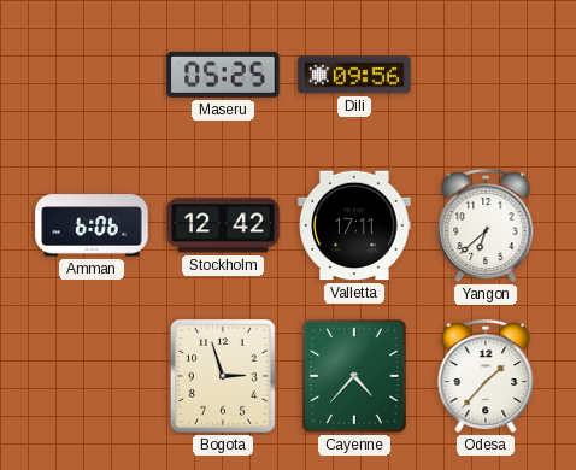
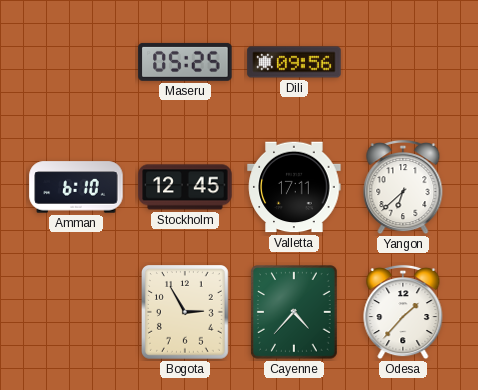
Amman: 6:06 -> 6:10
Stockholm: 12:42 -> 12:45
Bogota: 2:57 -> 2:55
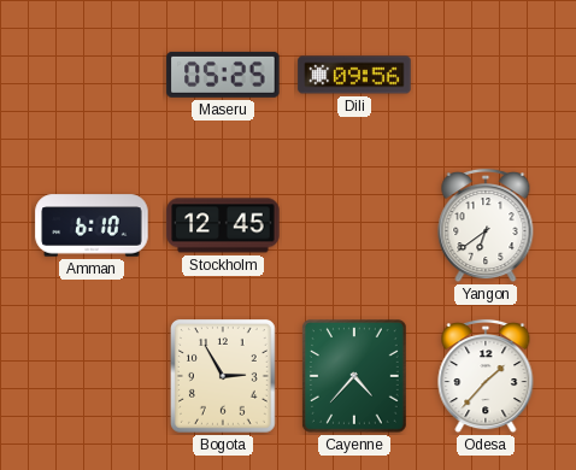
Valletta: 17:11 -> none
Yangon: 6:38 -> 6:39
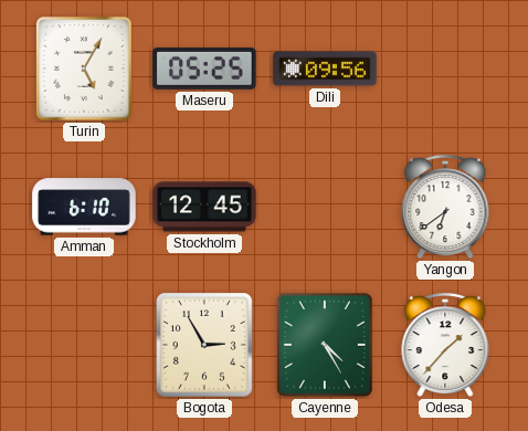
Turin: none -> 5:05
Cayenne: 4:37 -> 4:25
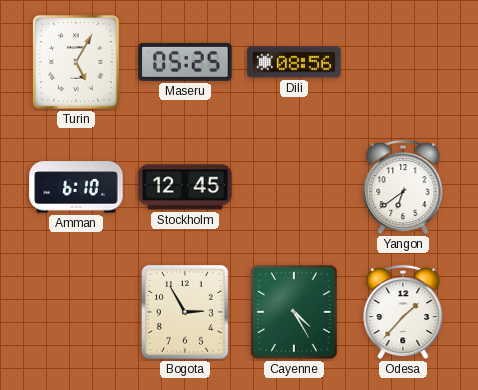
Dili: 09:56 -> 08:56
